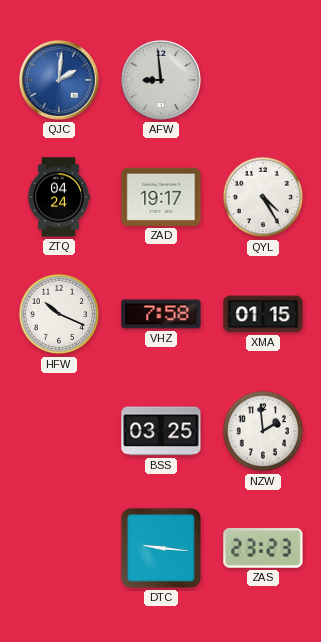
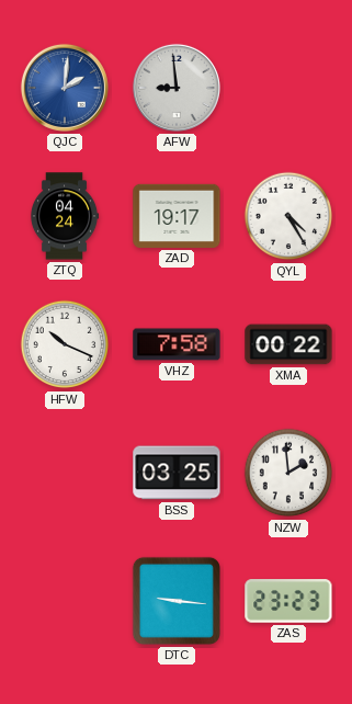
XMA: 01:15 -> 00:22
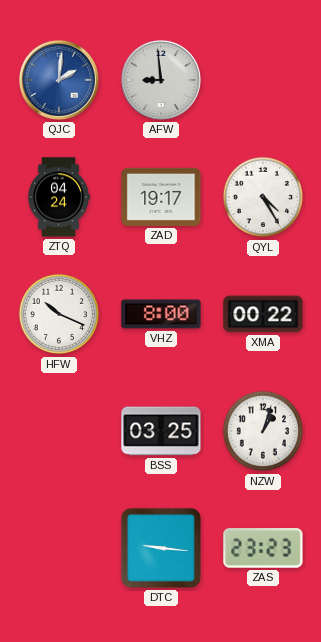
VHZ: 7:58 -> 8:00
NZW: 1:59 -> 1:03
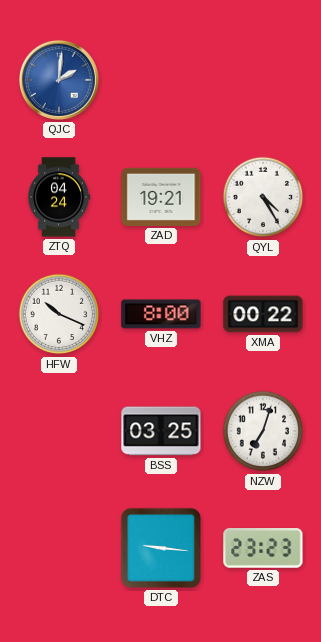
AFW: 8:59 -> none
ZAD: 19:17 -> 19:21
NZW: 1:03 -> 7:03
